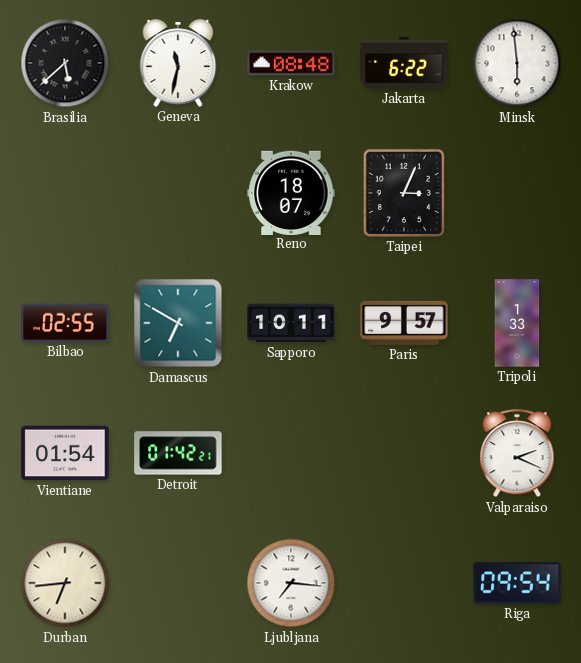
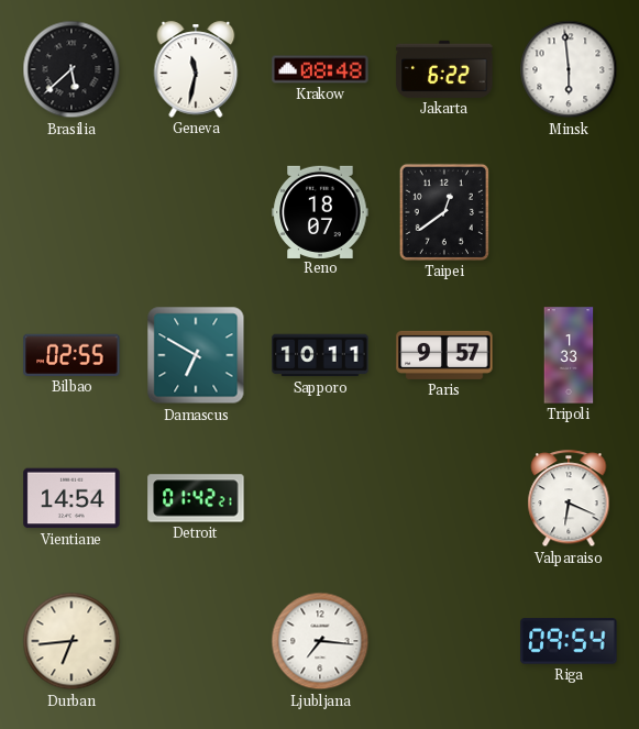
Taipei: 3:04 -> 12:39
Vientiane: 01:54 -> 14:54
Valparaiso: 2:19 -> 6:19
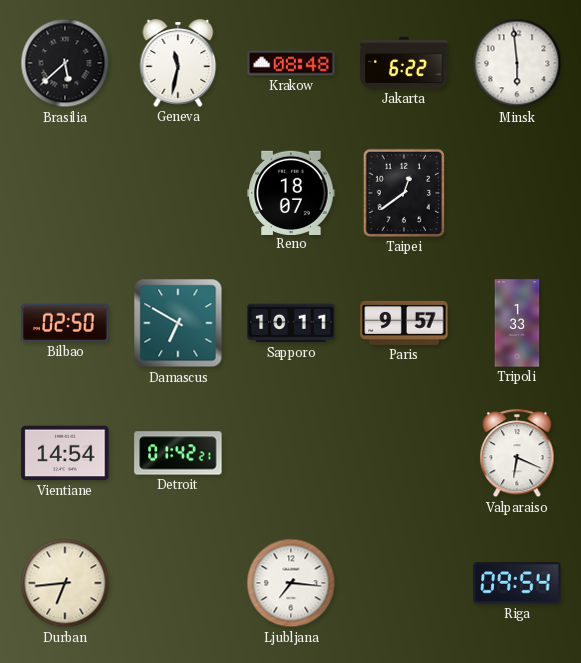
Bilbao: 02:55 -> 02:50
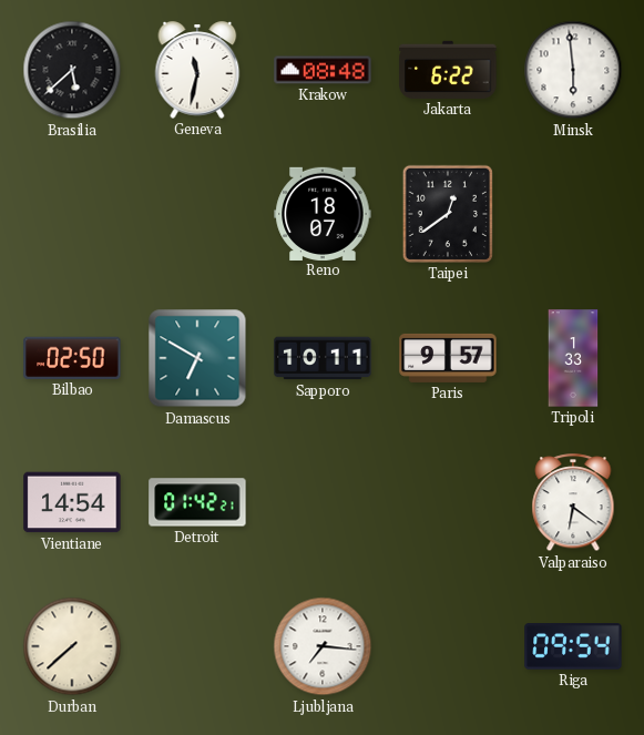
Valparaiso: 6:19 -> 6:21
Durban: 6:44 -> 7:38
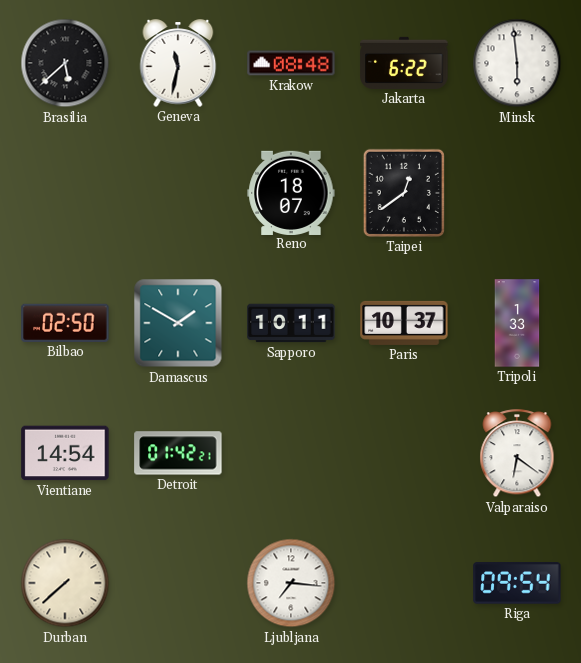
Damascus: 6:50 -> 1:50
Paris: 9:57 -> 10:37
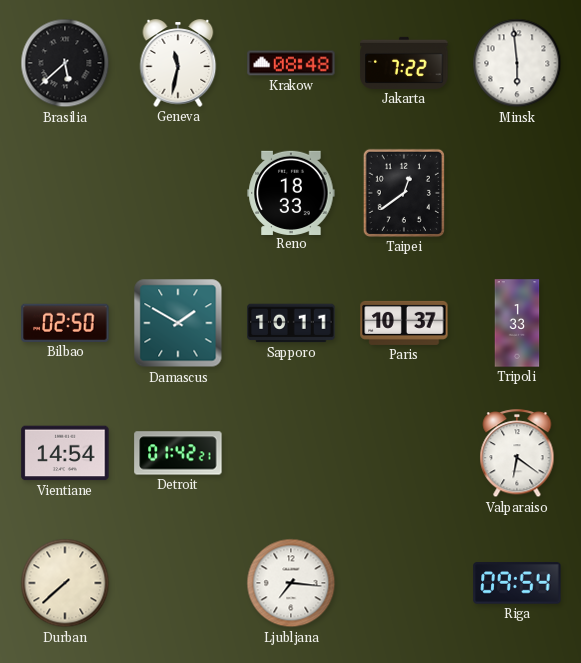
Jakarta: 6:22 -> 7:22
Reno: 18:07 -> 18:33
